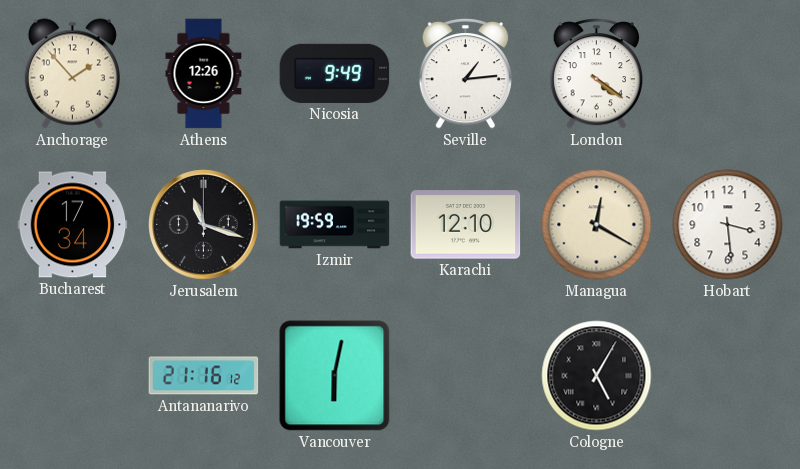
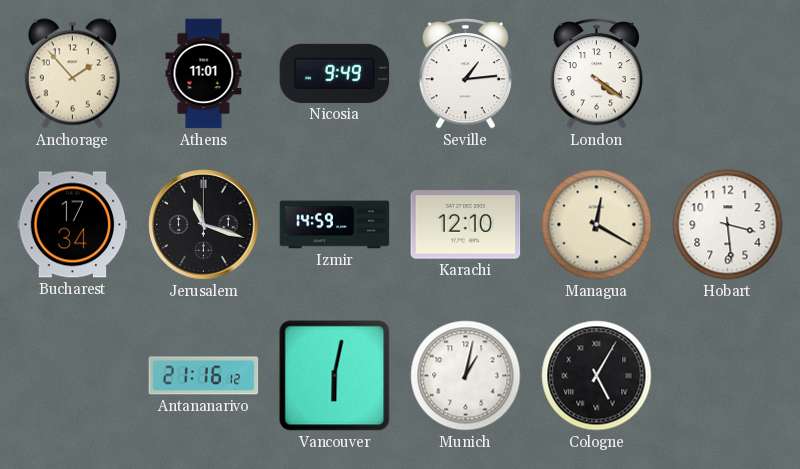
Athens: 12:26 -> 11:01
Izmir: 19:59 -> 14:59
Munich: none -> 1:02
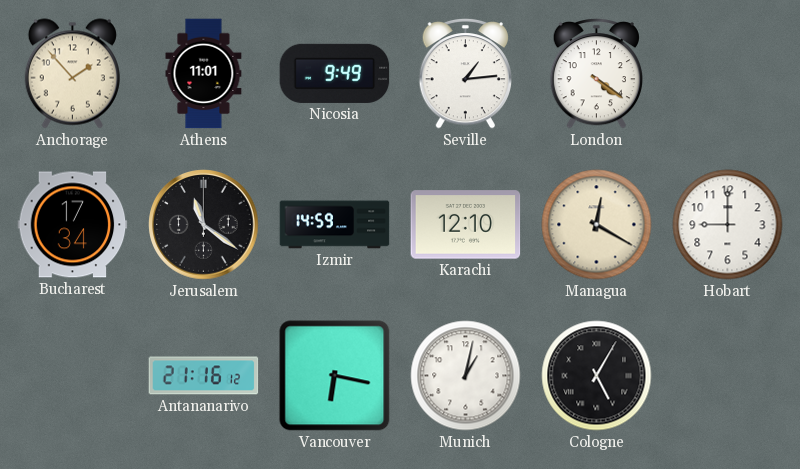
Jerusalem: 11:18 -> 11:21
Hobart: 3:29 -> 9:00
Vancouver: 6:02 -> 6:17
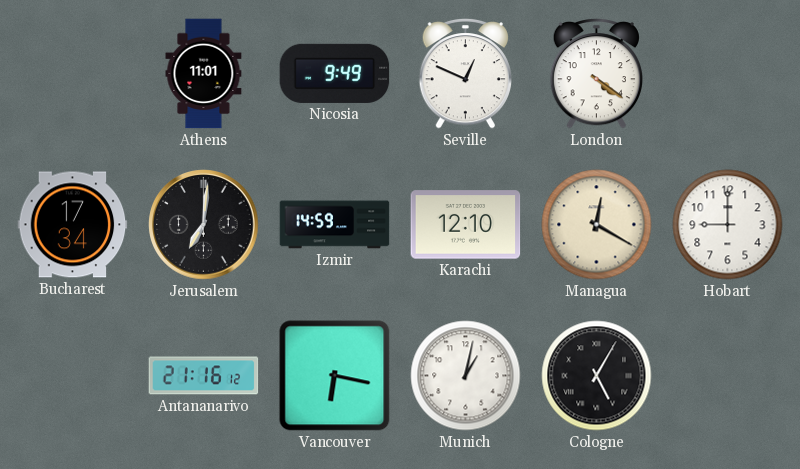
Anchorage: 1:53 -> none
Seville: 1:14 -> 12:49
Jerusalem: 11:21 -> 7:01
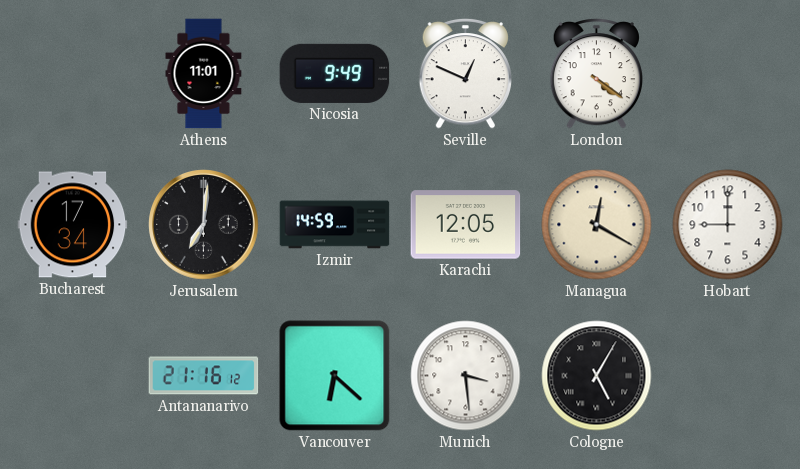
Karachi: 12:10 -> 12:05
Vancouver: 6:17 -> 6:22
Munich: 1:02 -> 3:29
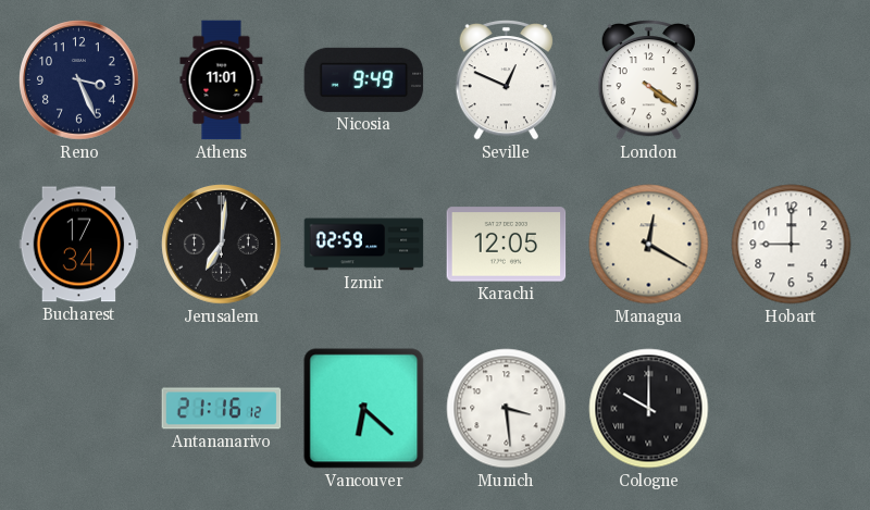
Reno: none -> 3:26
Izmir: 14:59 -> 02:59
Cologne: 5:05 -> 10:00
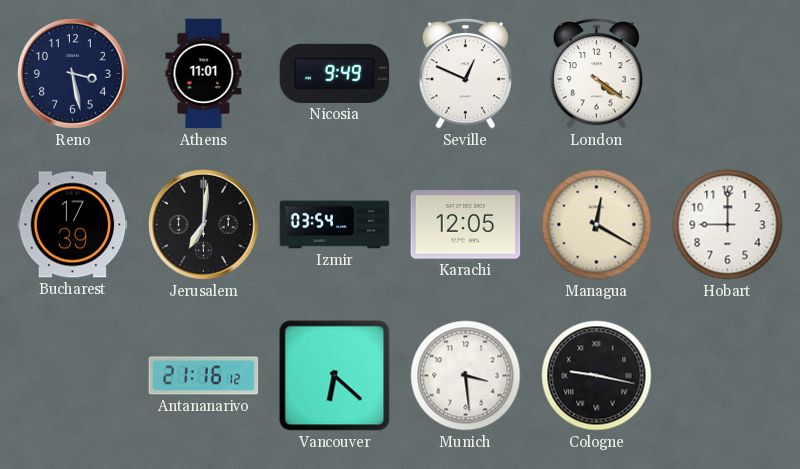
Reno: 3:26 -> 3:28
Bucharest: 17:34 -> 17:39
Izmir: 02:59 -> 03:54
Cologne: 10:00 -> 9:17
